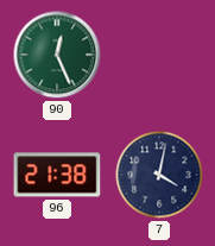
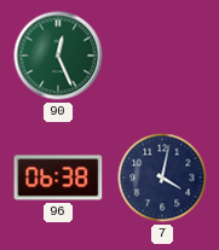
96: 21:38 -> 06:38
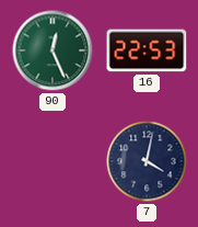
16: none -> 22:53
96: 06:38 -> none
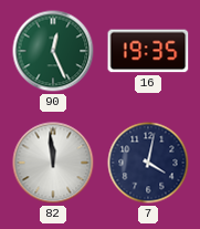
16: 22:53 -> 19:35
82: none -> 11:59
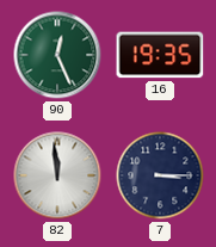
7: 4:02 -> 3:15
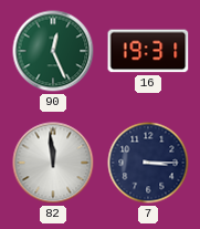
16: 19:35 -> 19:31
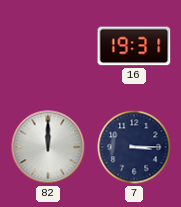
90: 12:26 -> none
82: 11:59 -> 12:00
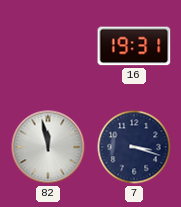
82: 12:00 -> 11:58
7: 3:15 -> 3:18
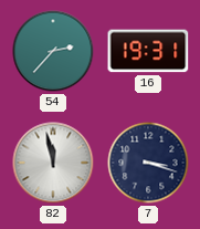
54: none -> 2:37
